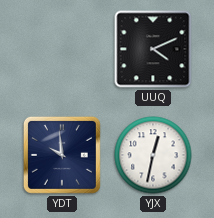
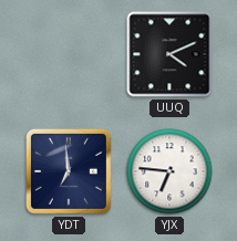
YDT: 9:59 -> 6:59
YJX: 12:32 -> 6:46
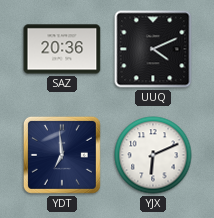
SAZ: none -> 20:36
YJX: 6:46 -> 6:11
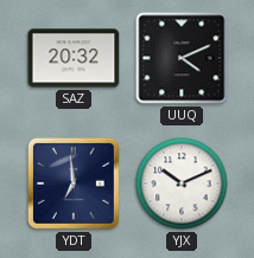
SAZ: 20:36 -> 20:32
YJX: 6:11 -> 10:11
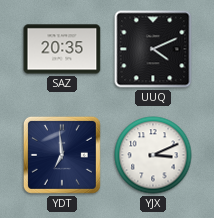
SAZ: 20:32 -> 20:35
YJX: 10:11 -> 3:11
